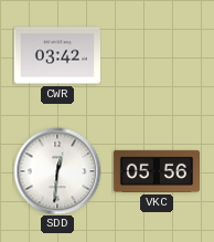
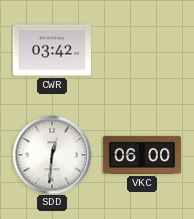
VKC: 05:56 -> 06:00
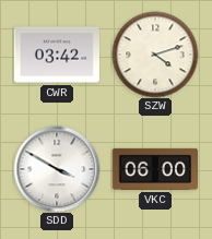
SZW: none -> 4:12
SDD: 12:31 -> 3:50
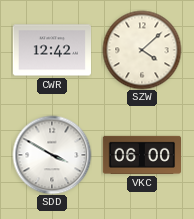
CWR: 03:42 -> 12:42
SZW: 4:12 -> 4:08
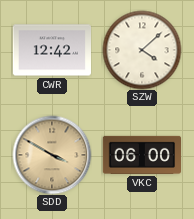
SDD dial: white -> champagne
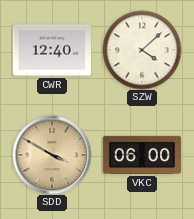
CWR: 12:42 -> 12:40
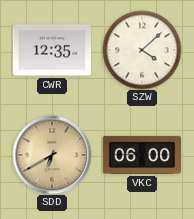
CWR: 12:40 -> 12:35
SDD: 3:50 -> 6:40
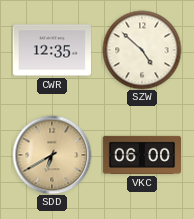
SZW: 4:08 -> 4:52
